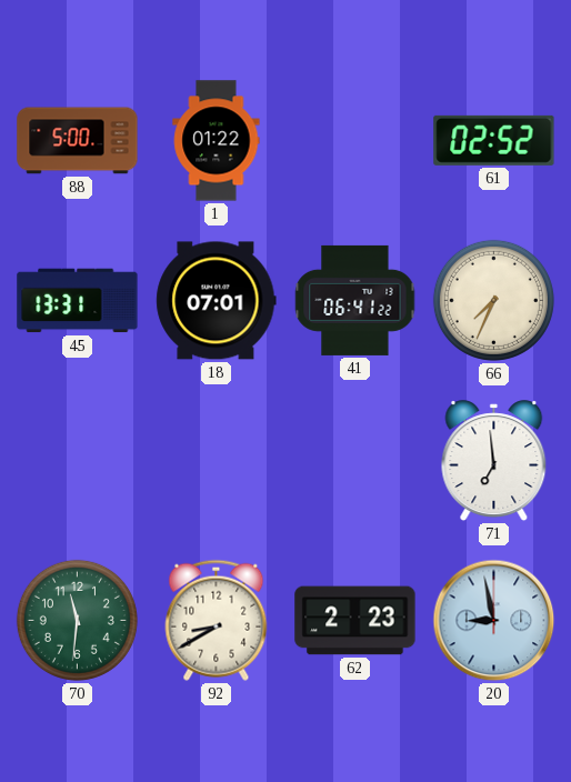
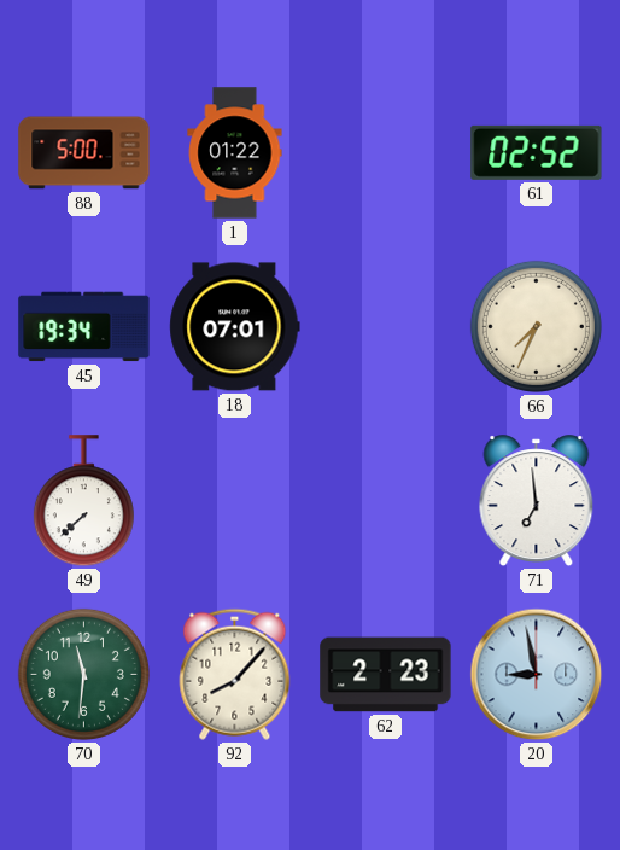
45: 13:31 -> 19:34
41: 06:41 -> none
49: none -> 7:38
92: 8:40 -> 8:07
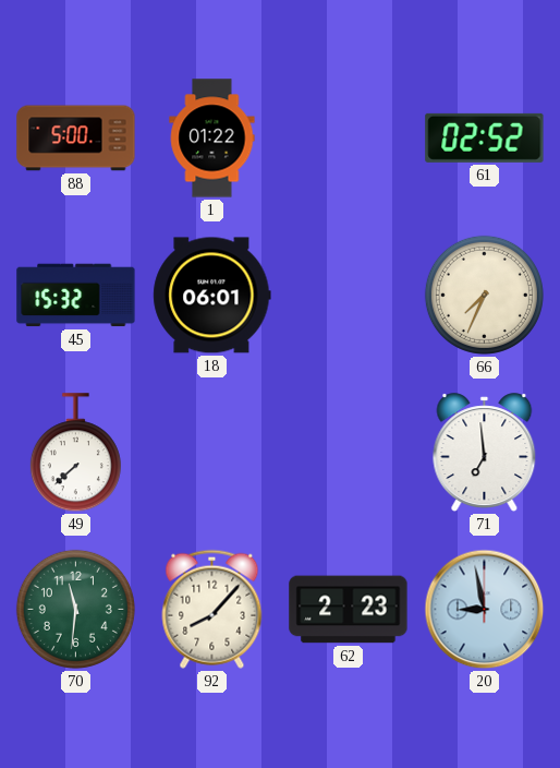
45: 19:34 -> 15:32
18: 07:01 -> 06:01
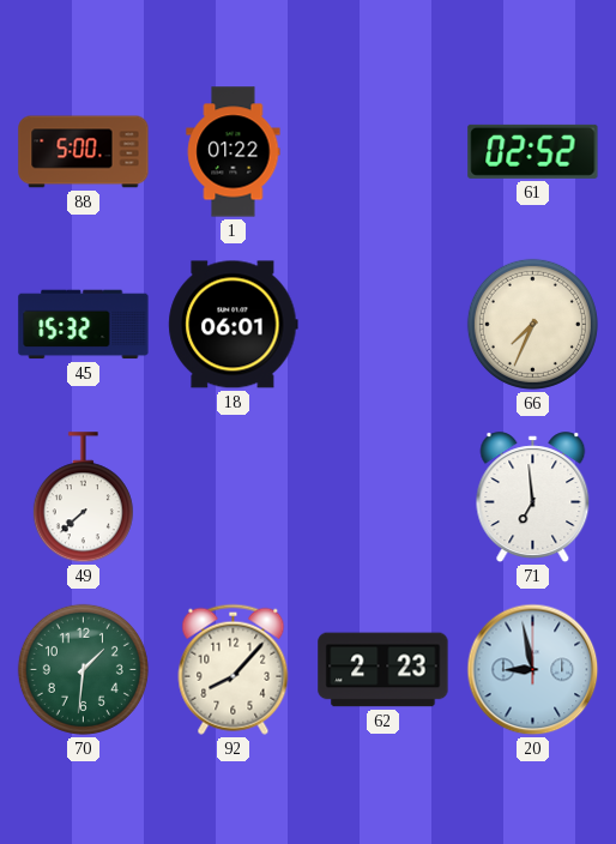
70: 11:31 -> 1:31
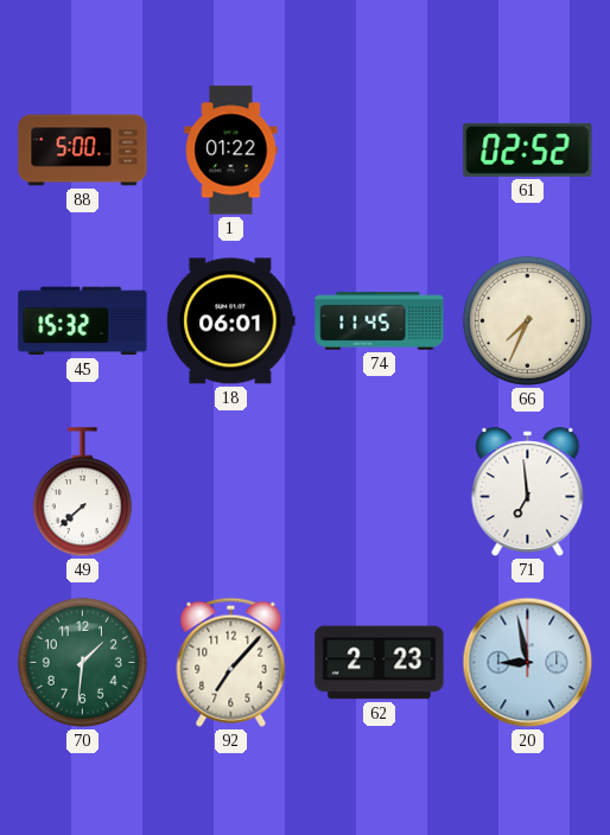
74: none -> 11:45
92: 8:07 -> 7:07
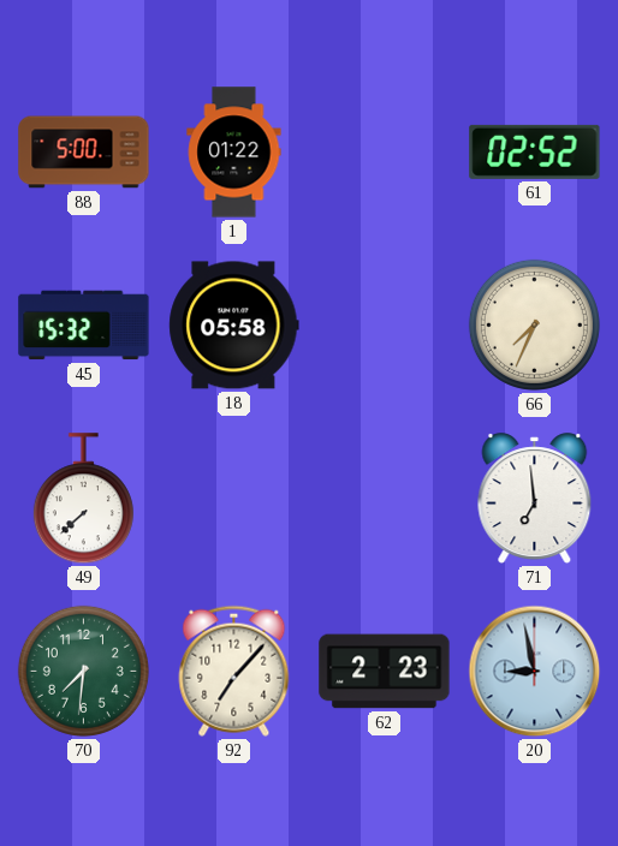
18: 06:01 -> 05:58
74: 11:45 -> none
70: 1:31 -> 7:31
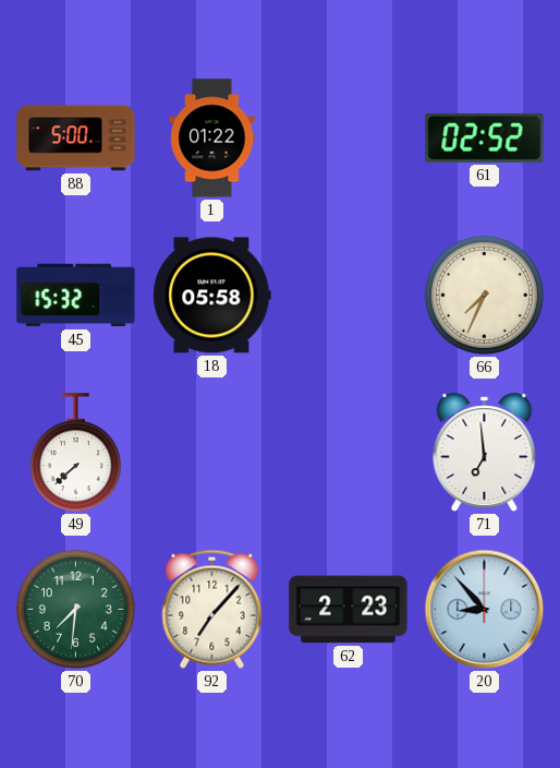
20: 8:58 -> 8:53
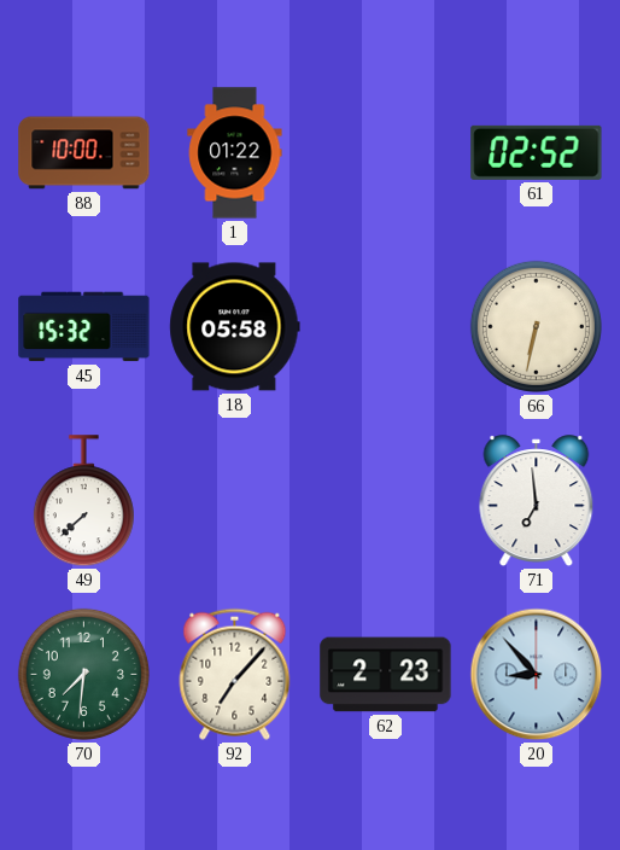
88: 5:00 -> 10:00
66: 7:34 -> 6:32
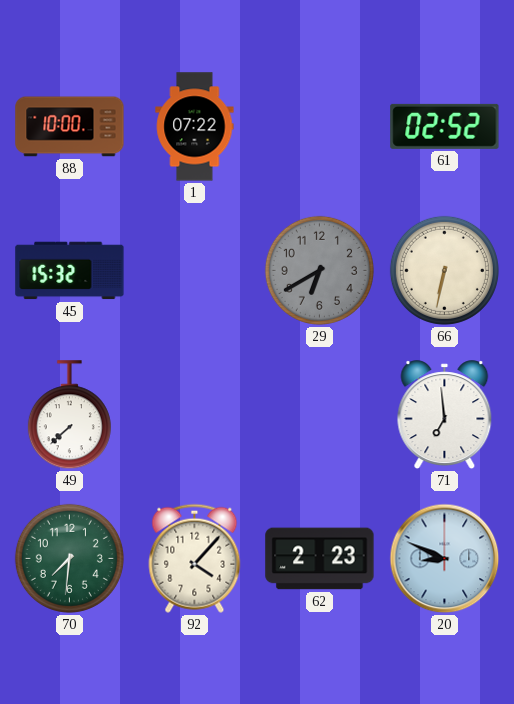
1: 01:22 -> 07:22
18: 05:58 -> none
29: none -> 6:40
92: 7:07 -> 4:07
20: 8:53 -> 8:49
